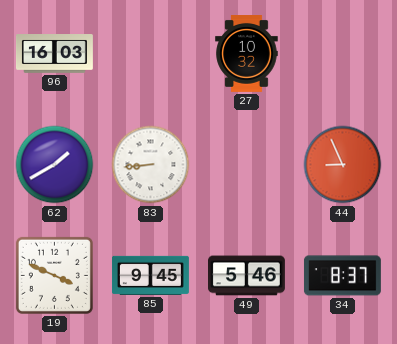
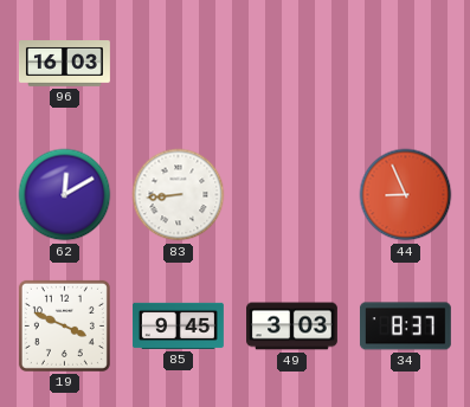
27: 10:32 -> none
62: 1:40 -> 12:10
49: 5:46 -> 3:03
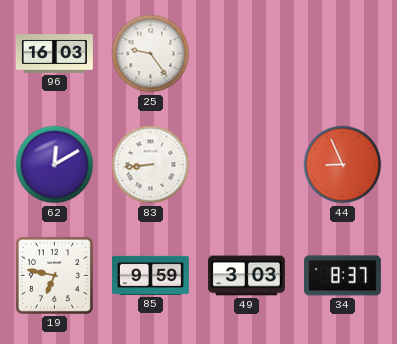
25: none -> 9:24
19: 3:49 -> 6:47
85: 9:45 -> 9:59
